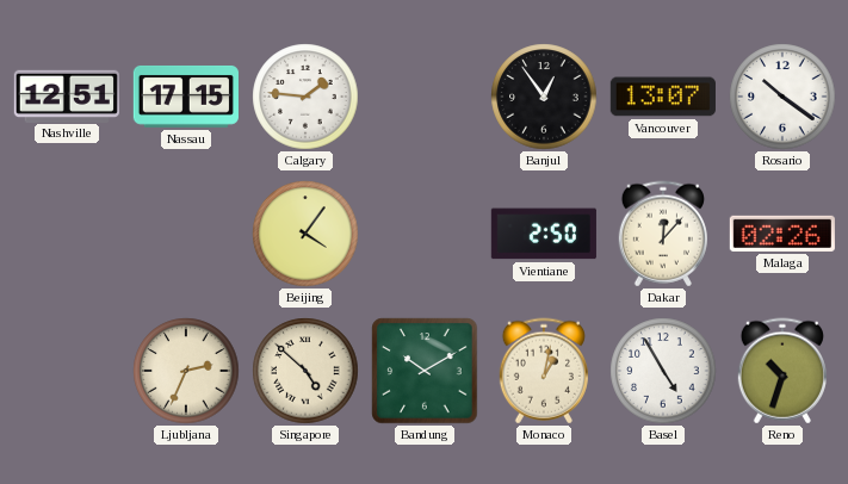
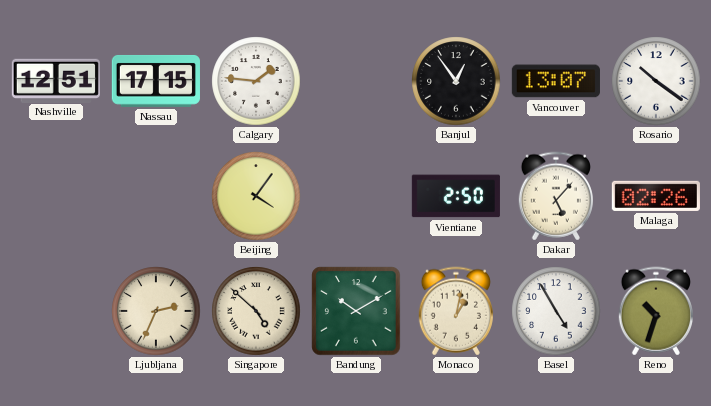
Dakar: 12:07 -> 5:07
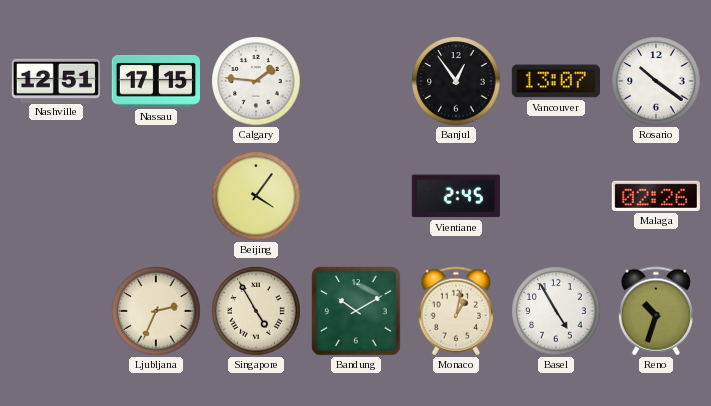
Vientiane: 2:50 -> 2:45
Dakar: 5:07 -> none
Singapore: 4:52 -> 4:55
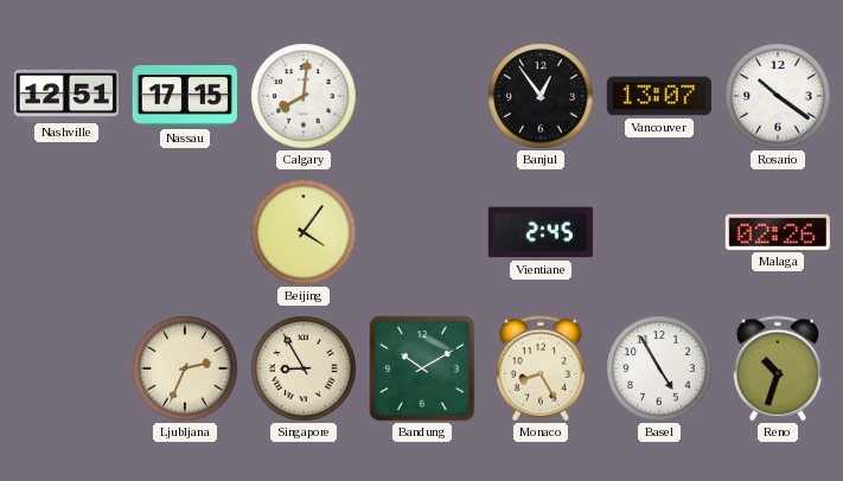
Calgary: 1:46 -> 8:01
Singapore: 4:55 -> 8:55
Monaco: 1:02 -> 8:25
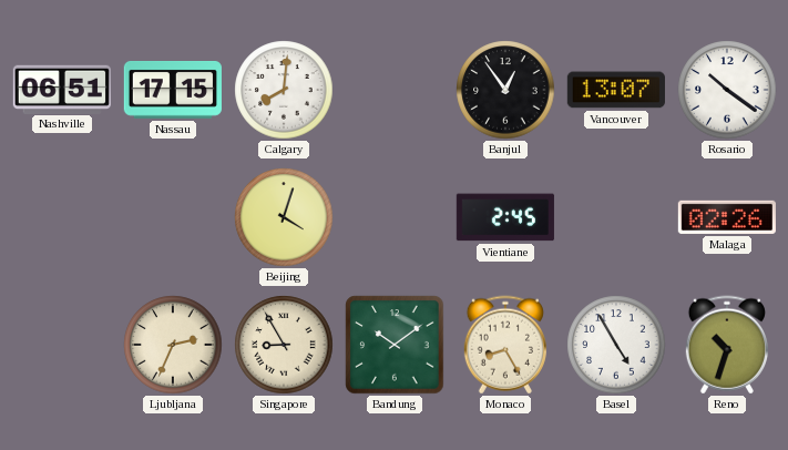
Nashville: 12:51 -> 06:51
Beijing: 4:06 -> 4:03
Bandung: 10:10 -> 10:09
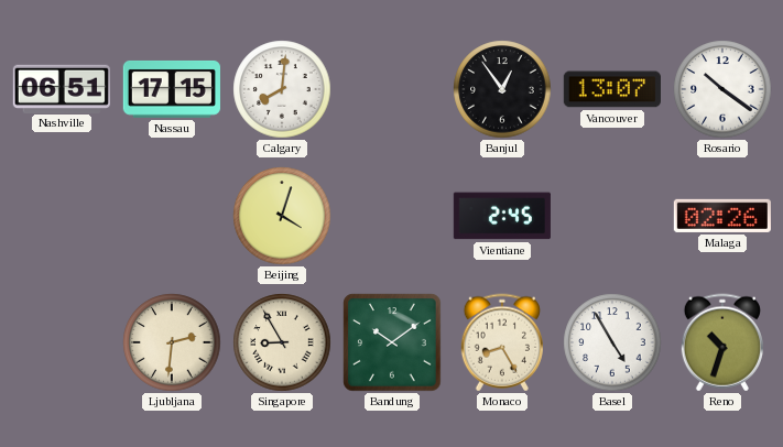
Ljubljana: 2:34 -> 2:31
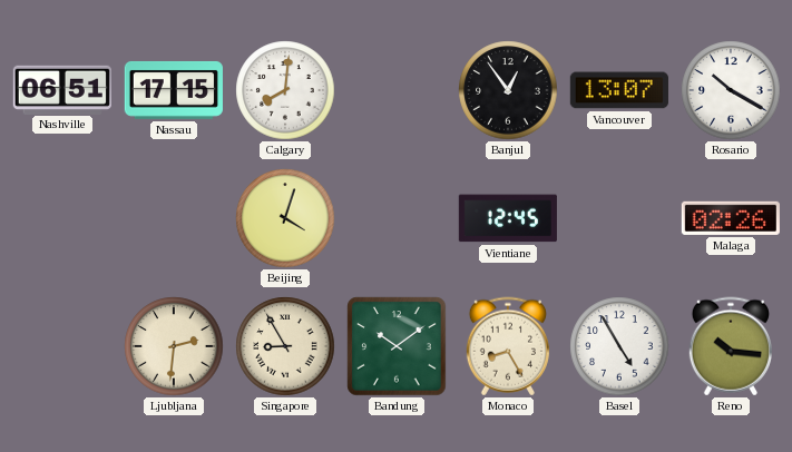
Rosario: 10:21 -> 10:20
Vientiane: 2:45 -> 12:45
Reno: 10:33 -> 10:16
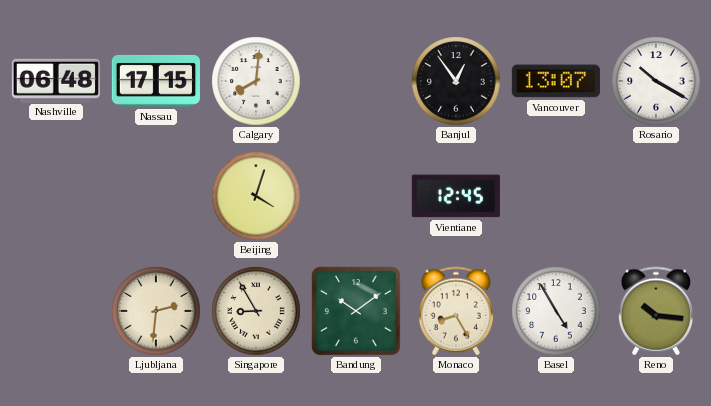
Nashville: 06:51 -> 06:48
Malaga: 02:26 -> none
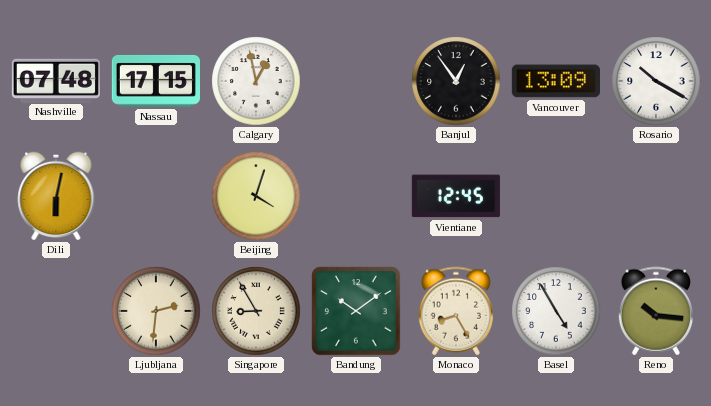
Nashville: 06:48 -> 07:48
Calgary: 8:01 -> 12:58
Vancouver: 13:07 -> 13:09
Dili: none -> 6:02
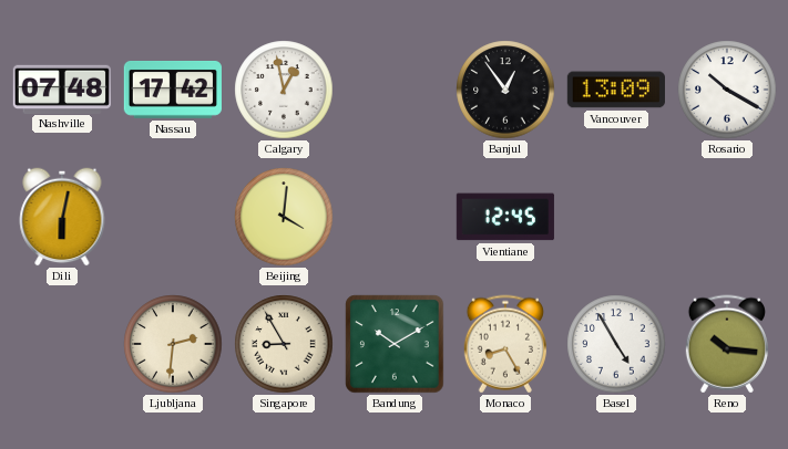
Nassau: 17:15 -> 17:42
Beijing: 4:03 -> 4:01
Bandung: 10:09 -> 10:10
